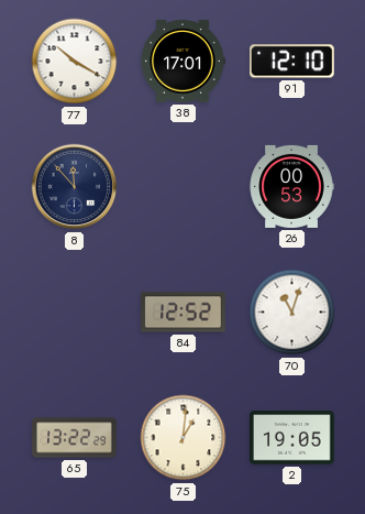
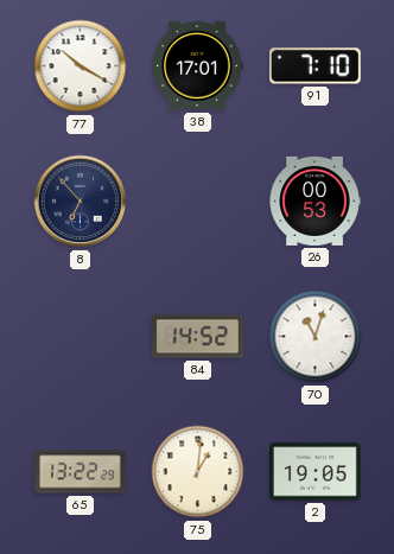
91: 12:10 -> 7:10
8: 11:53 -> 6:53
84: 12:52 -> 14:52
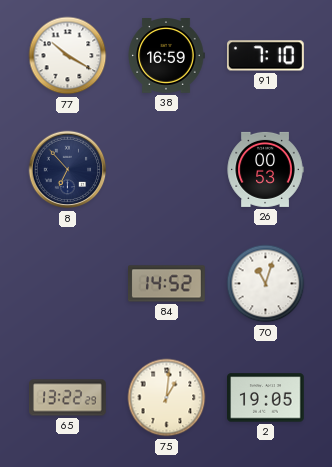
38: 17:01 -> 16:59
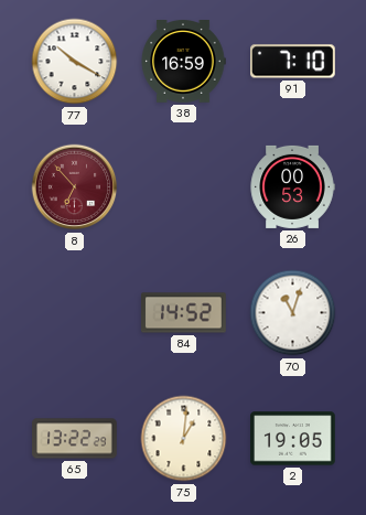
8 dial: navy -> burgundy
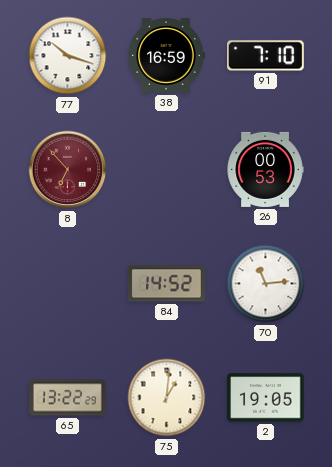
77: 10:20 -> 10:18
70: 11:03 -> 11:14
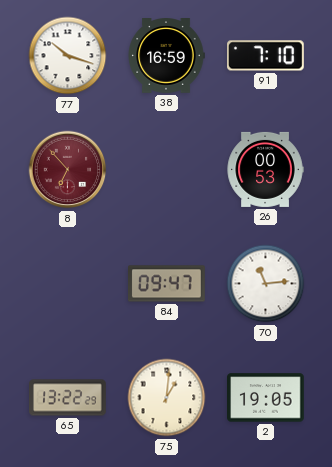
84: 14:52 -> 09:47
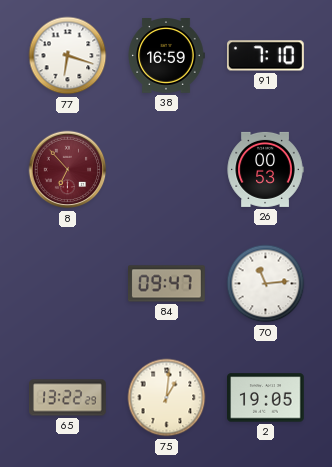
77: 10:18 -> 6:18
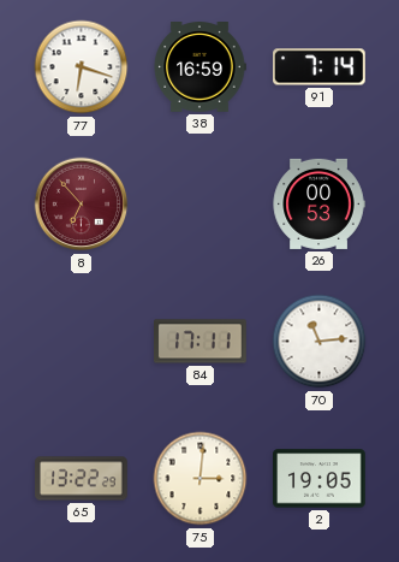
91: 7:10 -> 7:14
84: 09:47 -> 17:11
75: 1:01 -> 3:01
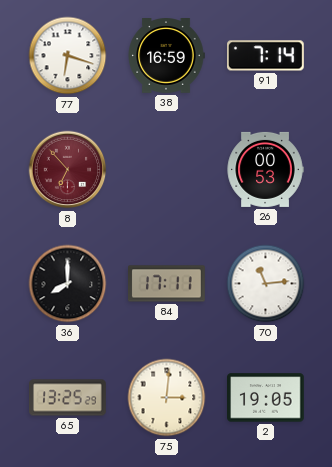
36: none -> 8:00
65: 13:22 -> 13:25
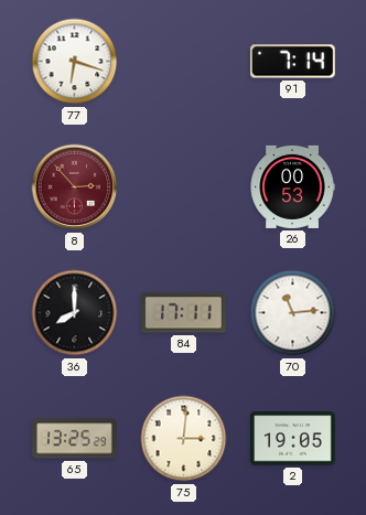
38: 16:59 -> none
8: 6:53 -> 2:53
